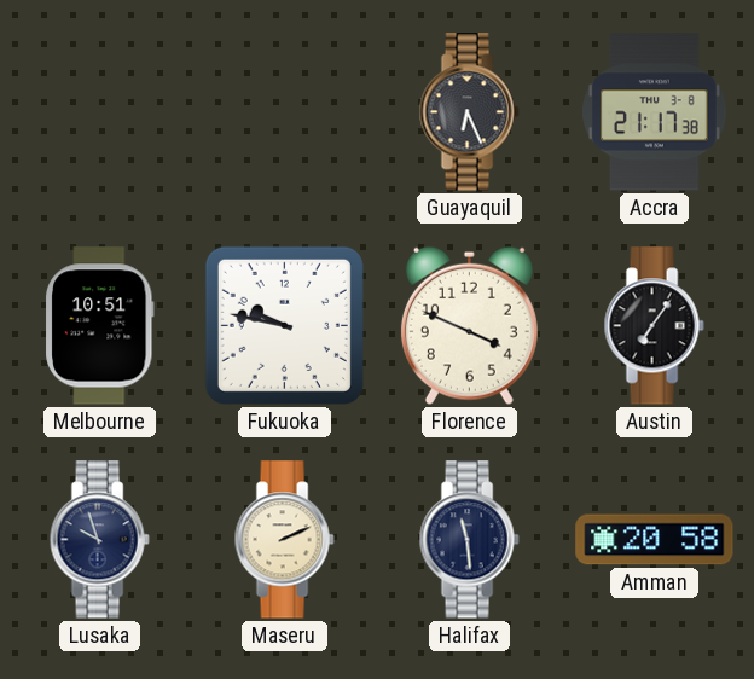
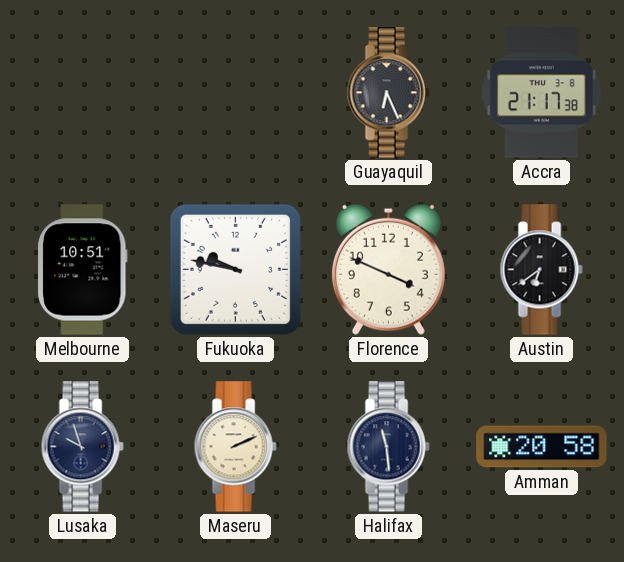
Austin: 7:06 -> 6:39
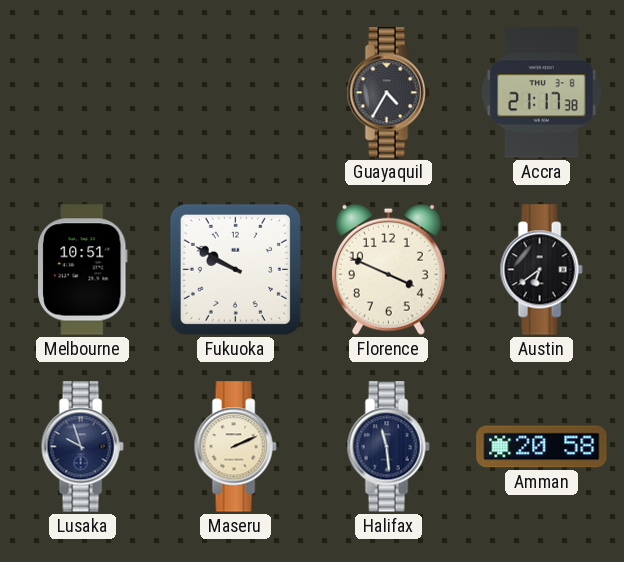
Guayaquil: 6:26 -> 4:35
Fukuoka: 9:47 -> 9:50
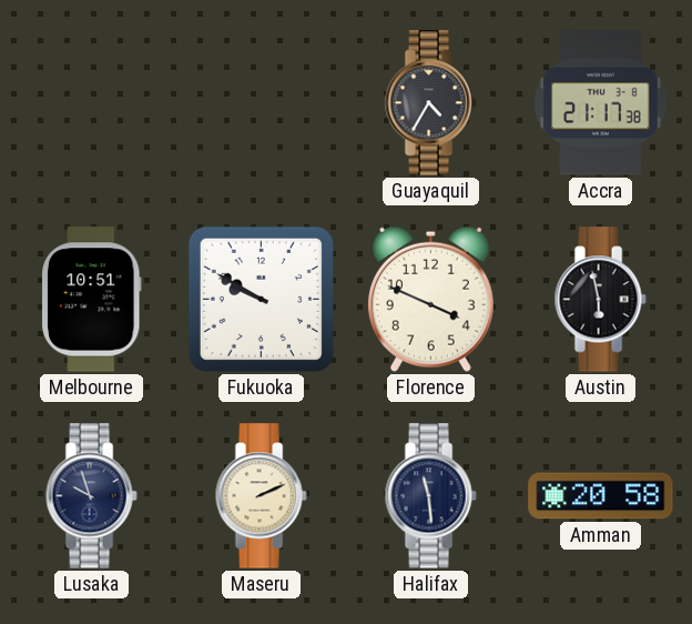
Austin: 6:39 -> 5:58
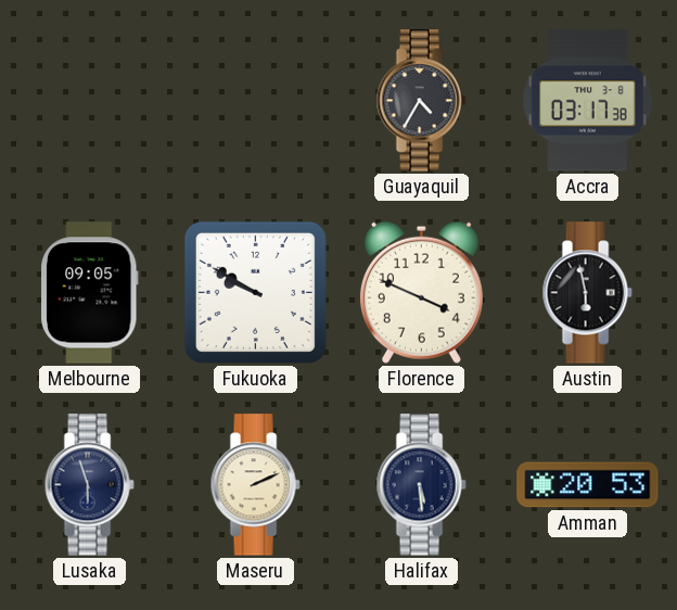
Accra: 21:17 -> 03:17
Melbourne: 10:51 -> 09:05
Lusaka: 9:57 -> 5:57
Halifax: 11:29 -> 5:29
Amman: 20:58 -> 20:53
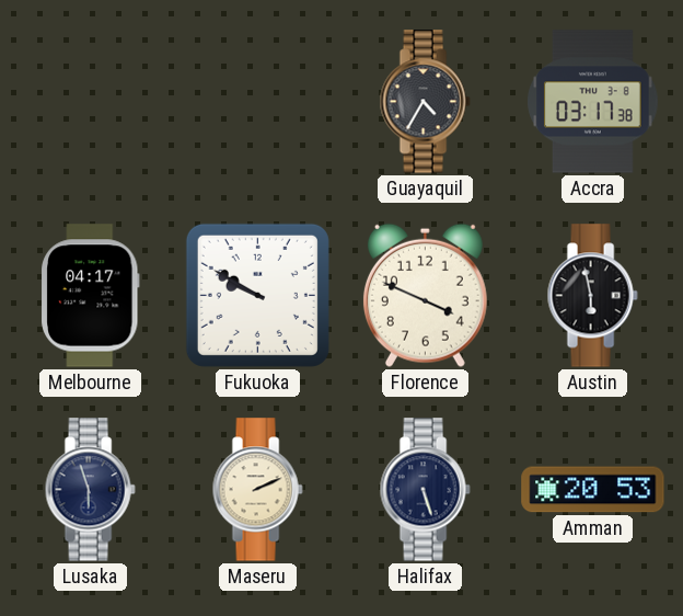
Melbourne: 09:05 -> 04:17
Halifax: 5:29 -> 5:27
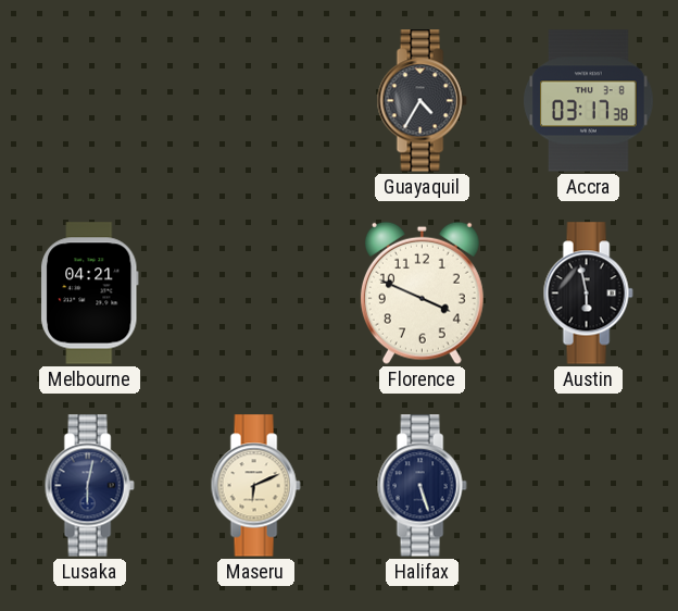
Melbourne: 04:17 -> 04:21
Fukuoka: 9:50 -> none
Lusaka: 5:57 -> 6:02
Maseru: 2:11 -> 6:11
Amman: 20:53 -> none
